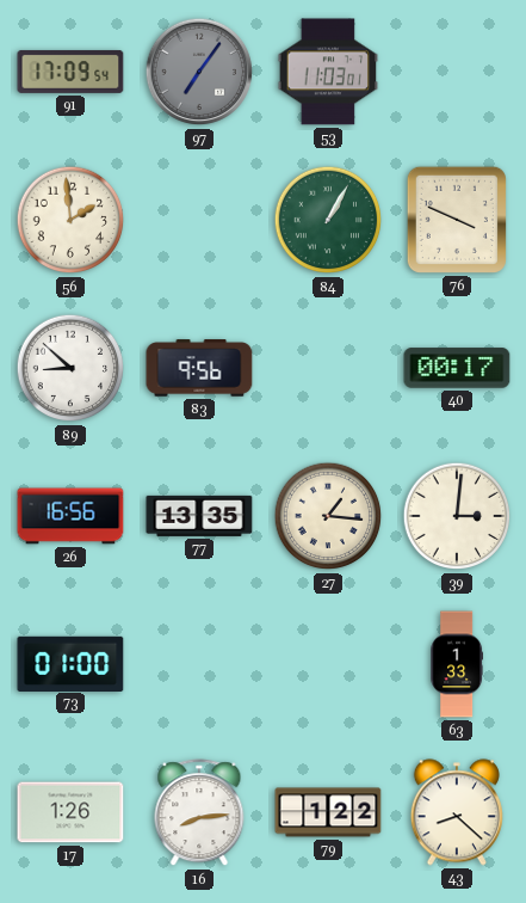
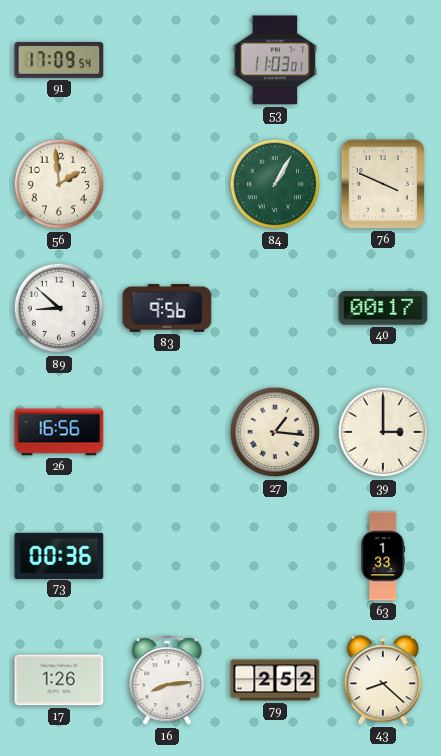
97: 7:06 -> none
77: 13:35 -> none
39: 3:01 -> 3:00
73: 01:00 -> 00:36
79: 1:22 -> 2:52
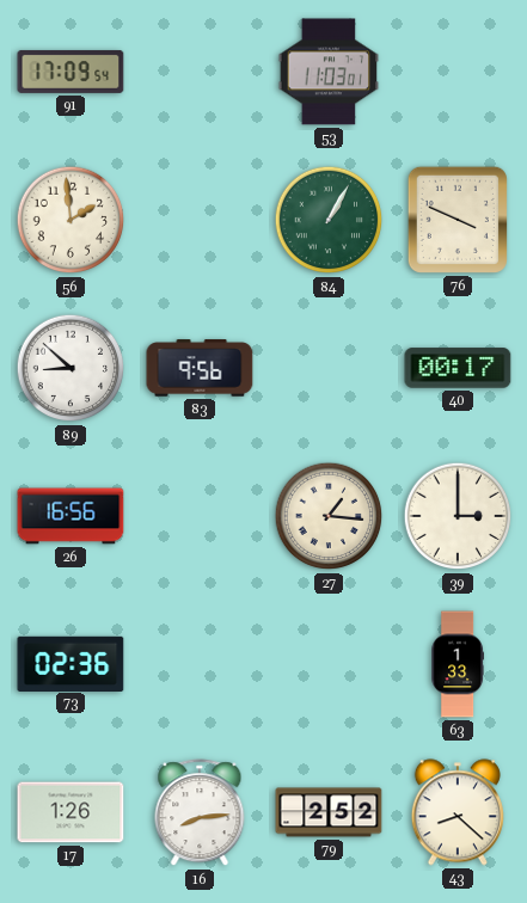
73: 00:36 -> 02:36
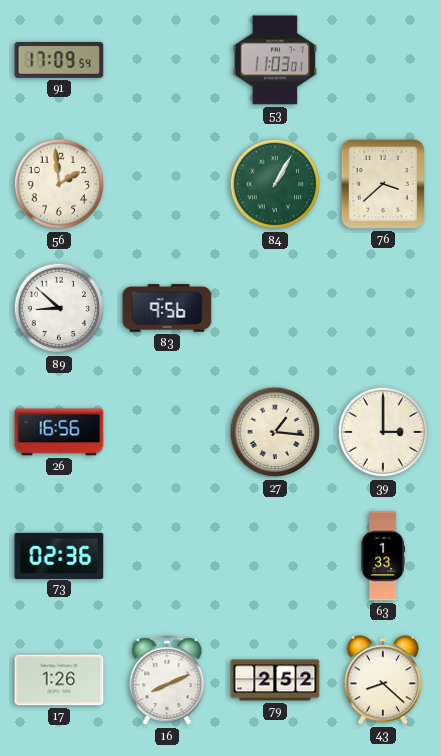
76: 3:49 -> 3:38
40: 00:17 -> none
16: 8:14 -> 8:11
